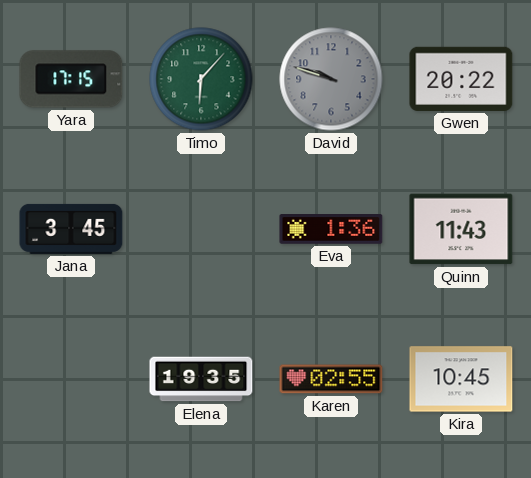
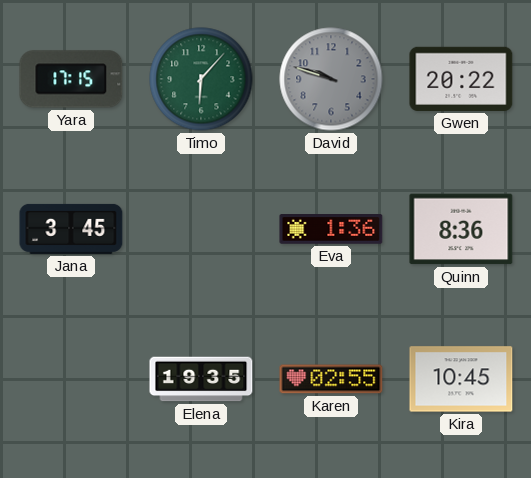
Quinn: 11:43 -> 8:36
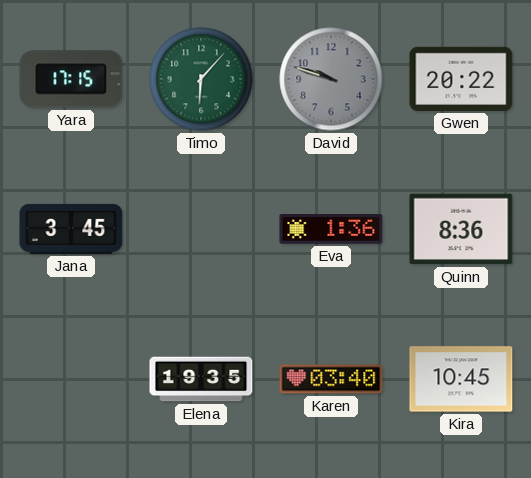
Karen: 02:55 -> 03:40
